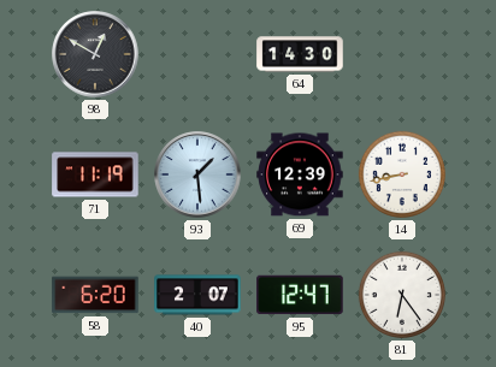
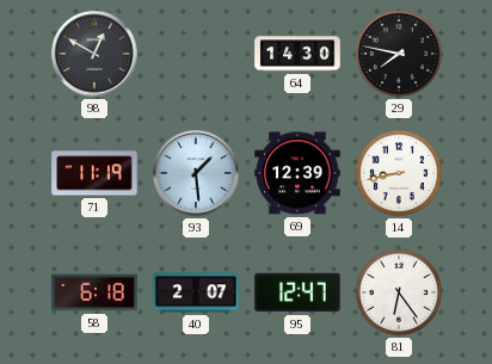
29: none -> 7:47
58: 6:20 -> 6:18
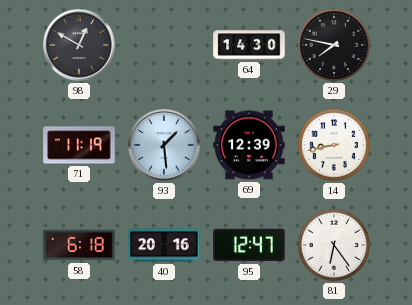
40: 2:07 -> 20:16
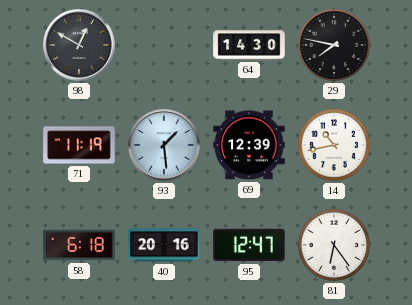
14: 8:43 -> 10:43
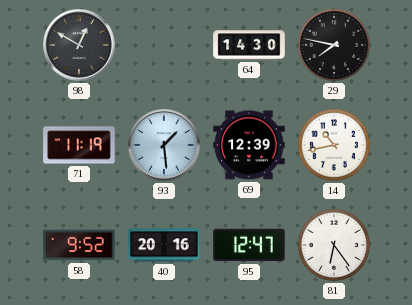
58: 6:18 -> 9:52
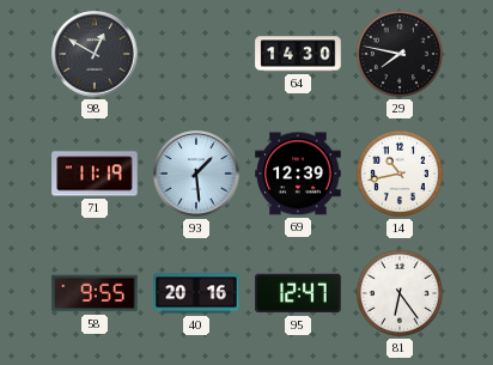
58: 9:52 -> 9:55
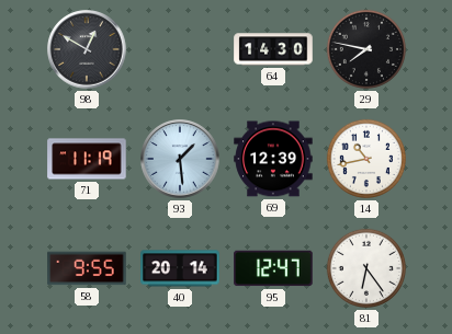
40: 20:16 -> 20:14
